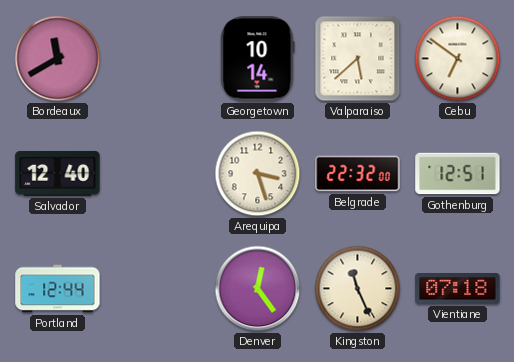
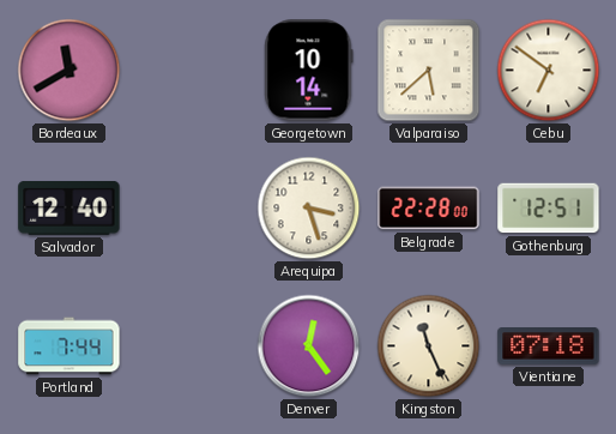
Belgrade: 22:32 -> 22:28
Portland: 12:44 -> 7:44
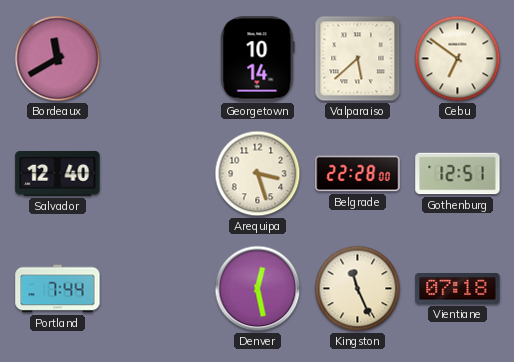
Denver: 12:24 -> 12:28
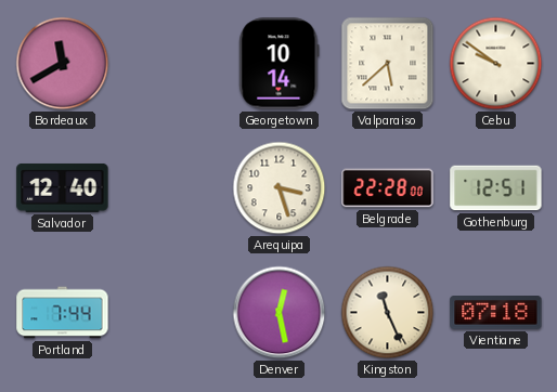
Cebu: 6:51 -> 9:51
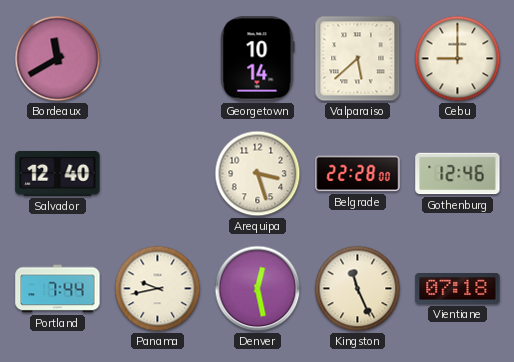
Cebu: 9:51 -> 9:00
Gothenburg: 12:51 -> 12:46
Panama: none -> 9:43
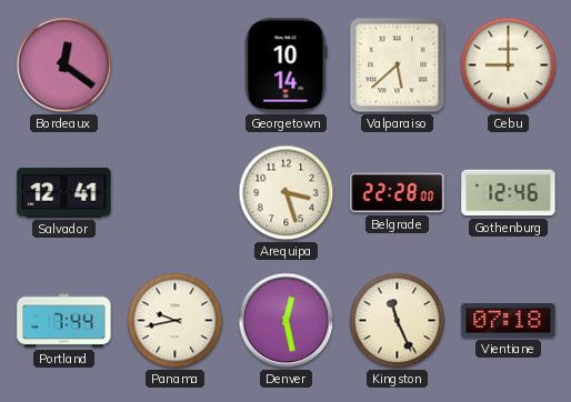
Bordeaux: 11:40 -> 12:21
Salvador: 12:40 -> 12:41
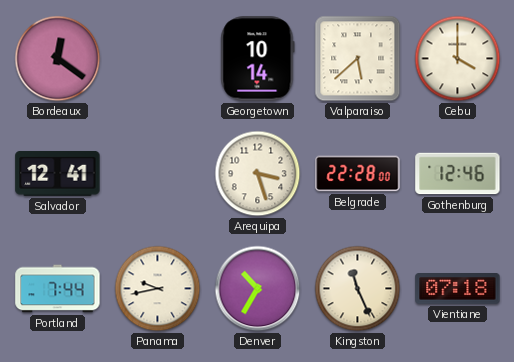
Cebu: 9:00 -> 4:00
Denver: 12:28 -> 10:35
